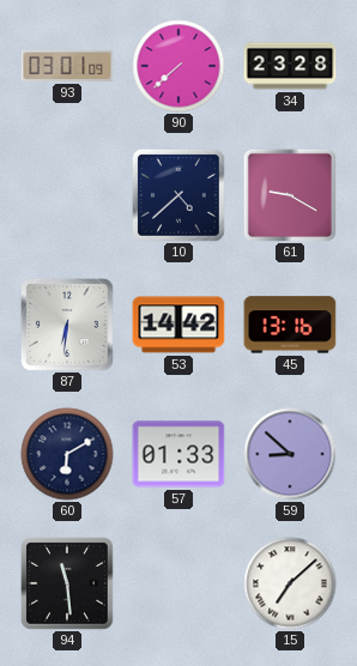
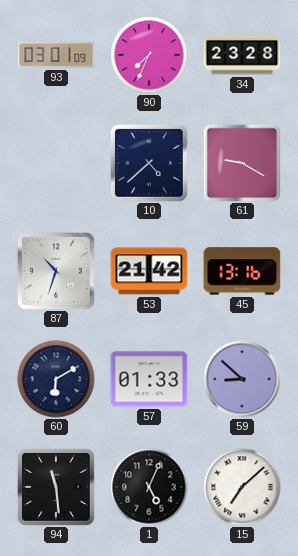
90: 7:38 -> 7:34
87: 6:31 -> 10:33
53: 14:42 -> 21:42
1: none -> 5:04
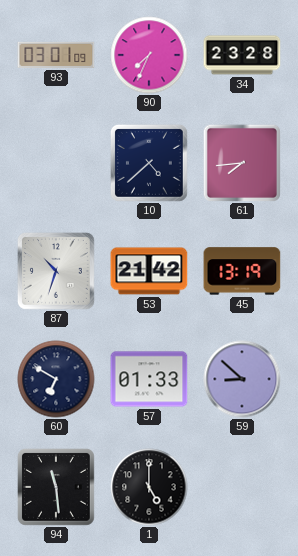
61: 9:20 -> 7:44
45: 13:16 -> 13:19
60: 6:10 -> 6:50
1: 5:04 -> 5:00
15: 7:08 -> none
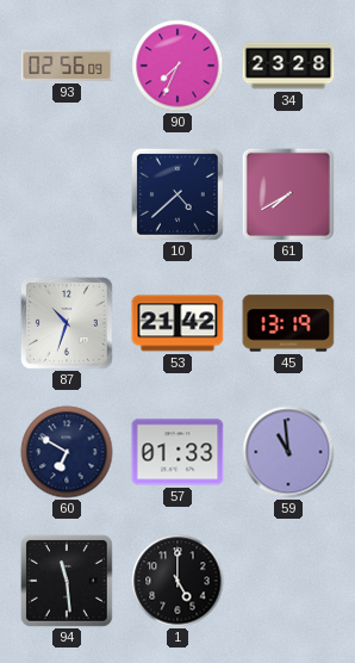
93: 03:01 -> 02:56
61: 7:44 -> 7:40
59: 8:52 -> 10:59
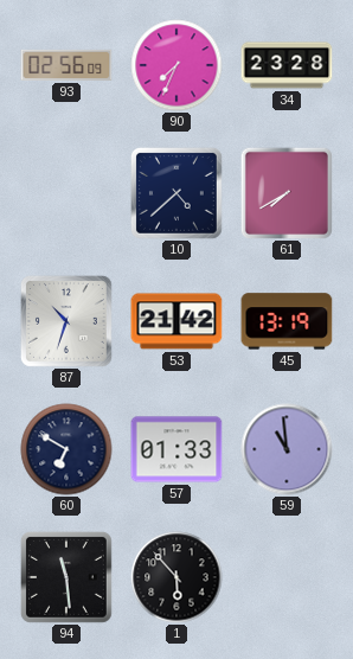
1: 5:00 -> 5:53
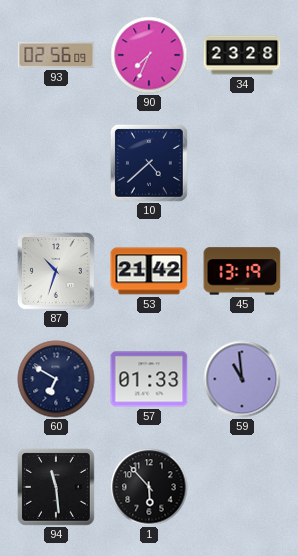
61: 7:40 -> none
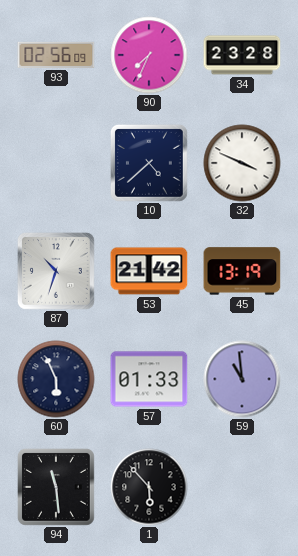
32: none -> 3:49
60: 6:50 -> 5:56
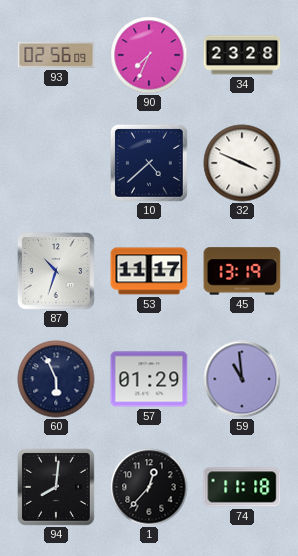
53: 21:42 -> 11:17
57: 01:33 -> 01:29
94: 11:29 -> 8:01
1: 5:53 -> 12:37
74: none -> 11:18
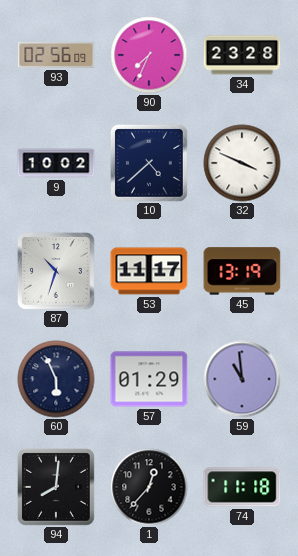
9: none -> 10:02
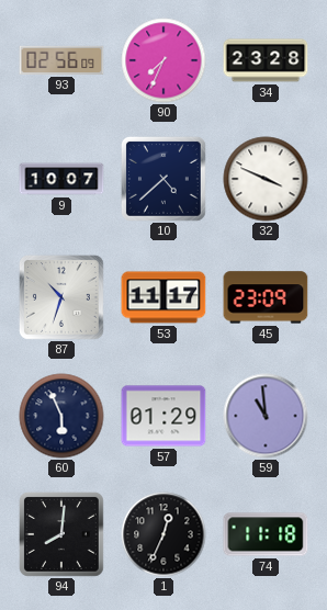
9: 10:02 -> 10:07
45: 13:19 -> 23:09
1: 12:37 -> 12:34
